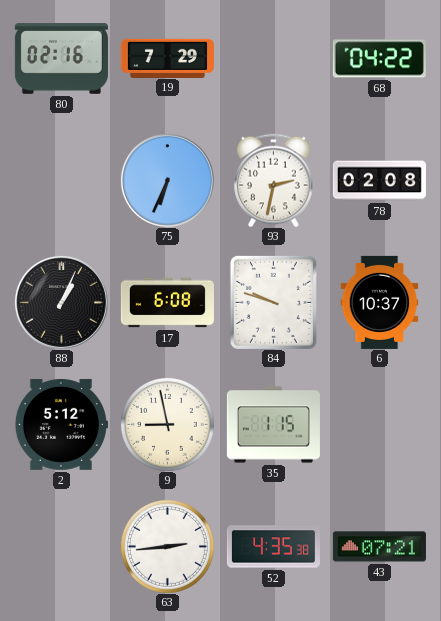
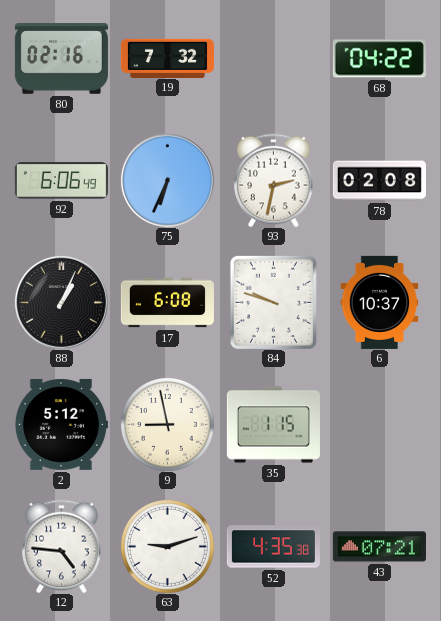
19: 7:29 -> 7:32
92: none -> 6:06
12: none -> 4:46
63: 2:44 -> 9:12
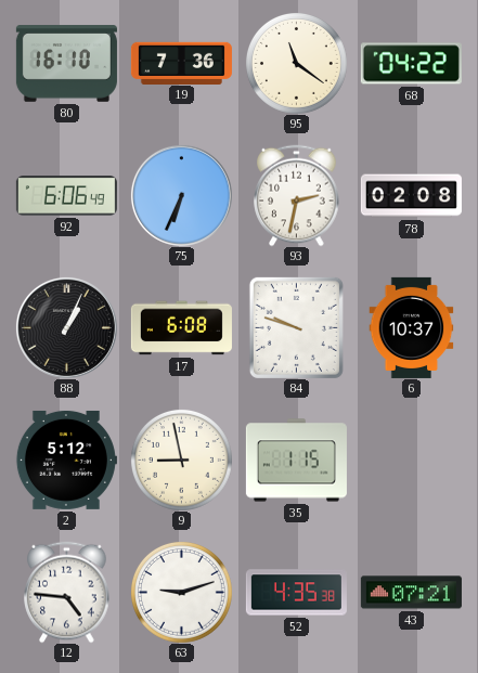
80: 02:16 -> 16:10
19: 7:32 -> 7:36
95: none -> 11:21
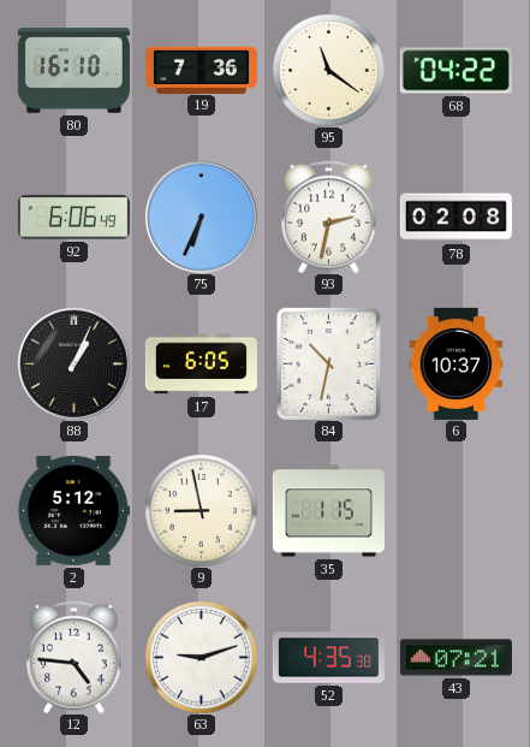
17: 6:08 -> 6:05
84: 9:48 -> 10:32
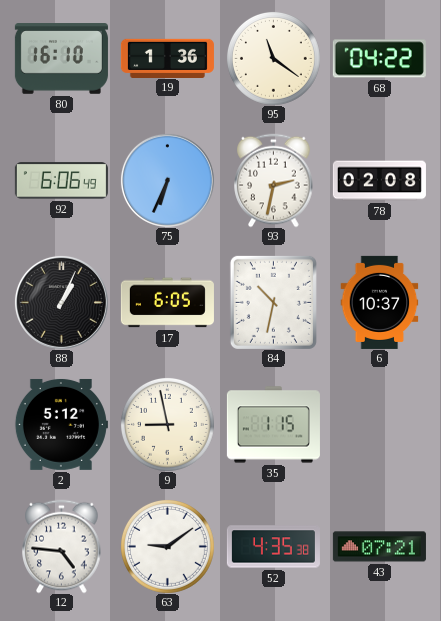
19: 7:36 -> 1:36
63: 9:12 -> 9:09
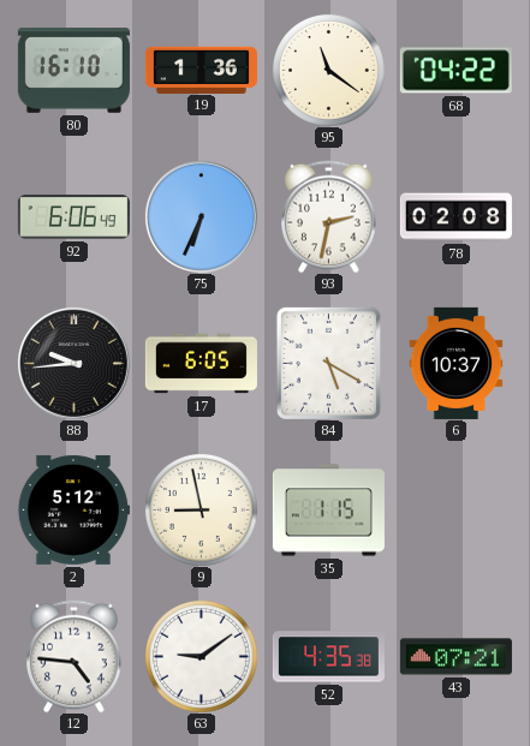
88: 1:04 -> 9:44
84: 10:32 -> 5:20
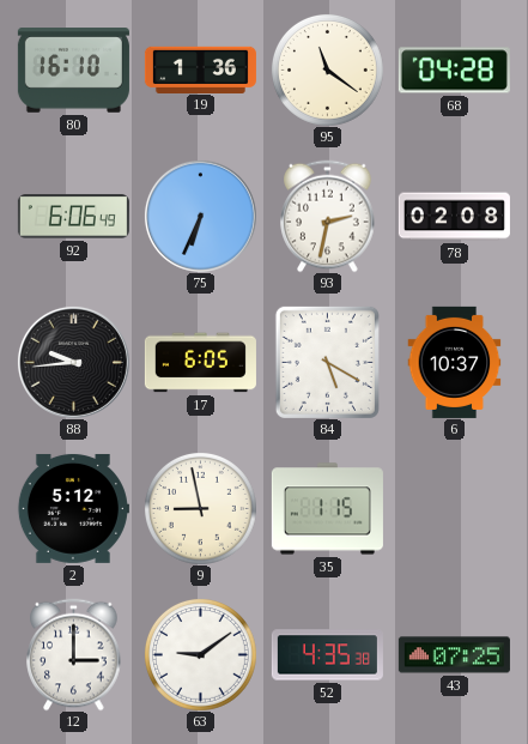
68: 04:22 -> 04:28
12: 4:46 -> 3:00
43: 07:21 -> 07:25
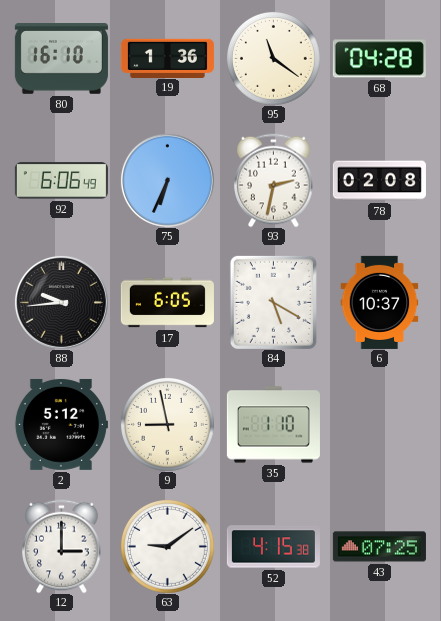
35: 1:15 -> 1:10
52: 4:35 -> 4:15
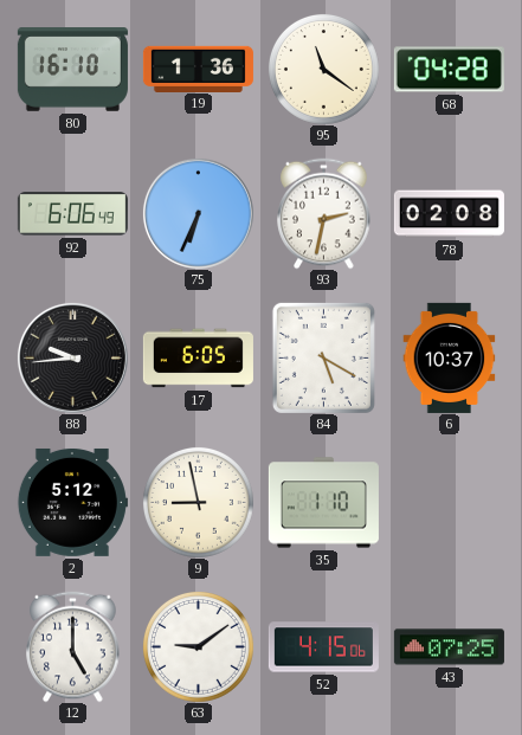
12: 3:00 -> 5:00
52: 4:15:38 -> 4:15:06
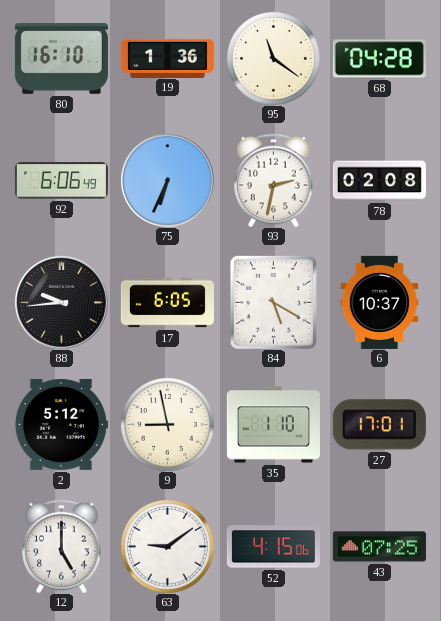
27: none -> 17:01
